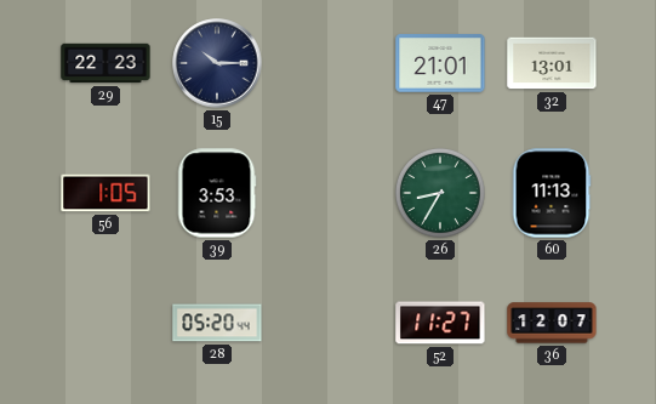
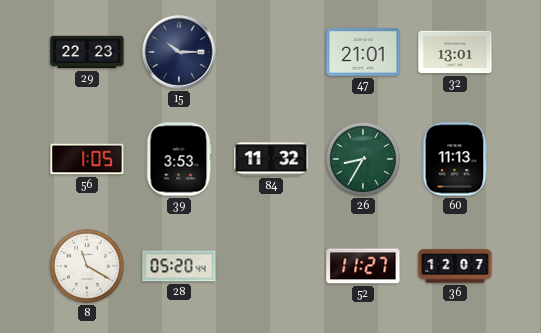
84: none -> 11:32
8: none -> 11:20
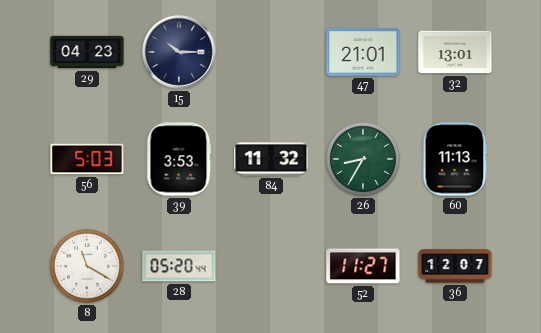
29: 22:23 -> 04:23
56: 1:05 -> 5:03
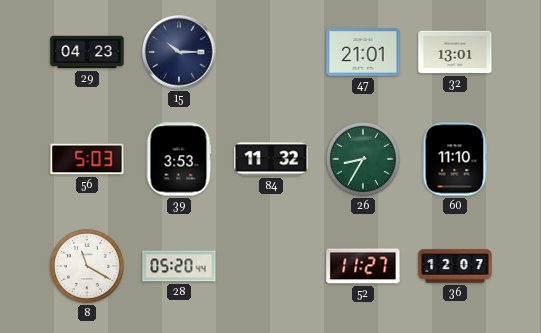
60: 11:13 -> 11:10
